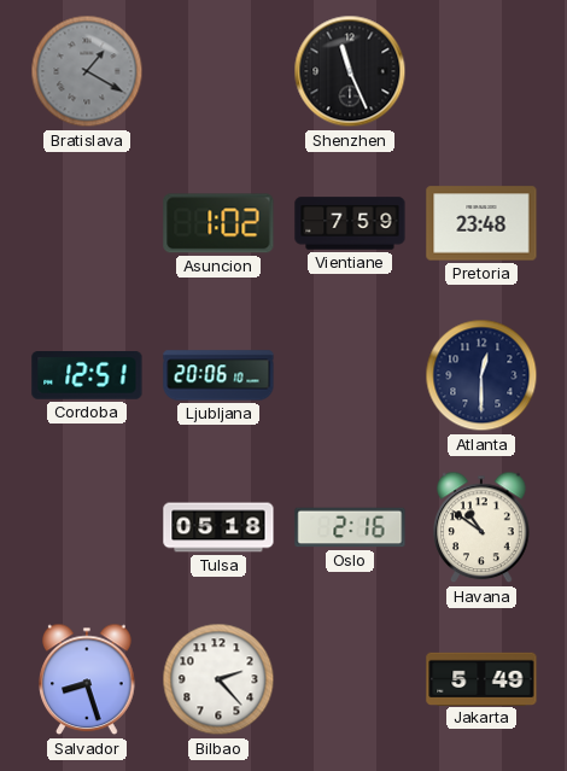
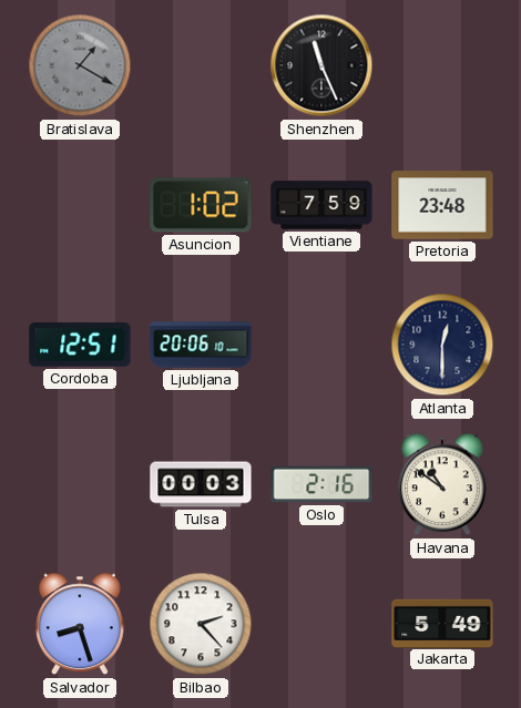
Tulsa: 05:18 -> 00:03
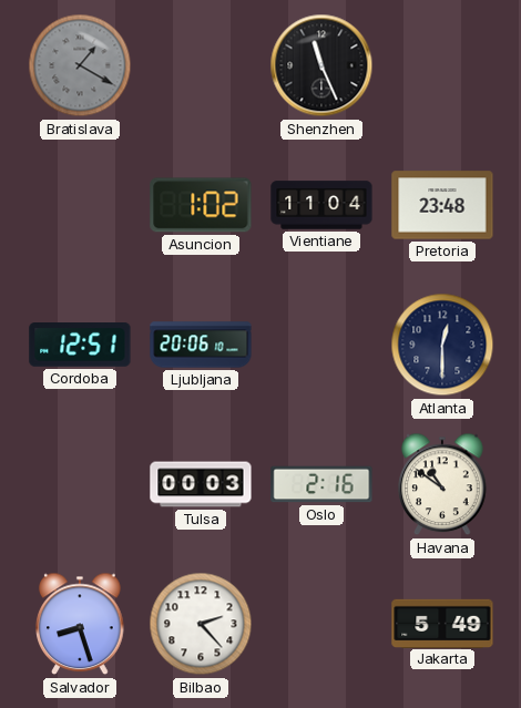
Vientiane: 7:59 -> 11:04
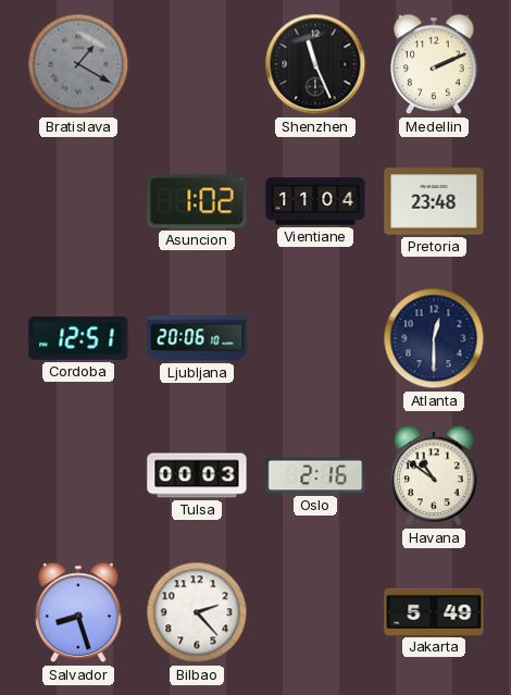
Medellin: none -> 2:11
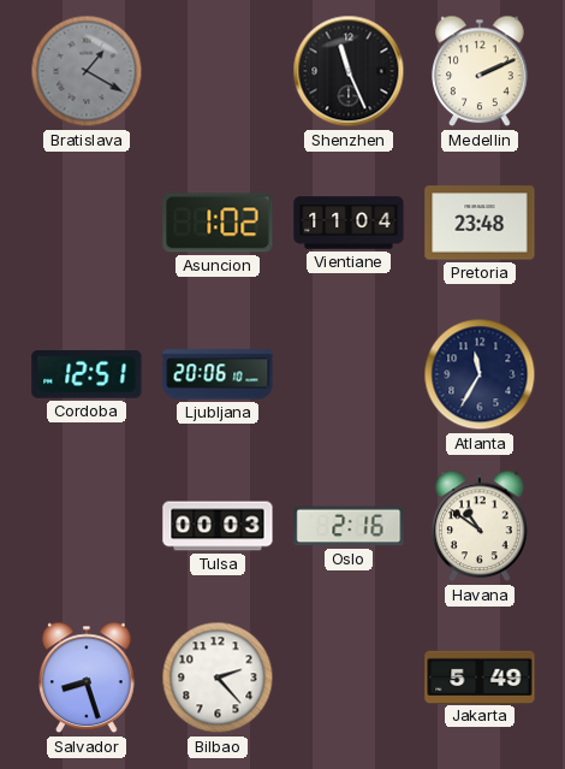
Atlanta: 12:30 -> 11:35
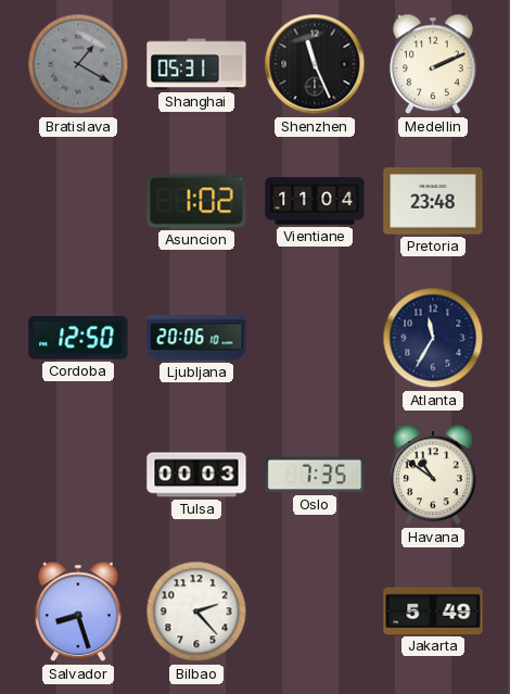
Shanghai: none -> 05:31
Cordoba: 12:51 -> 12:50
Oslo: 2:16 -> 7:35
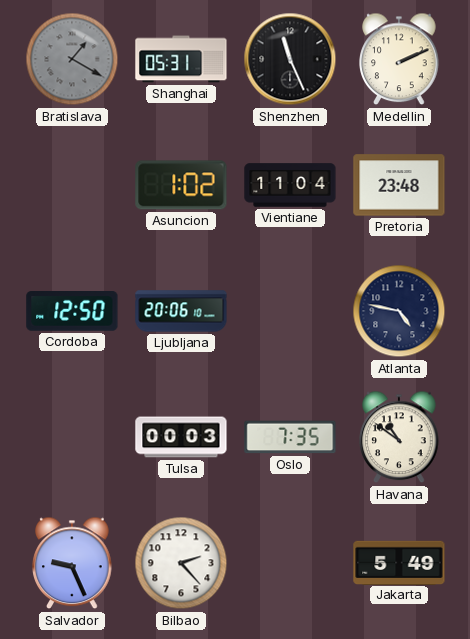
Atlanta: 11:35 -> 4:47
Salvador: 8:27 -> 9:26
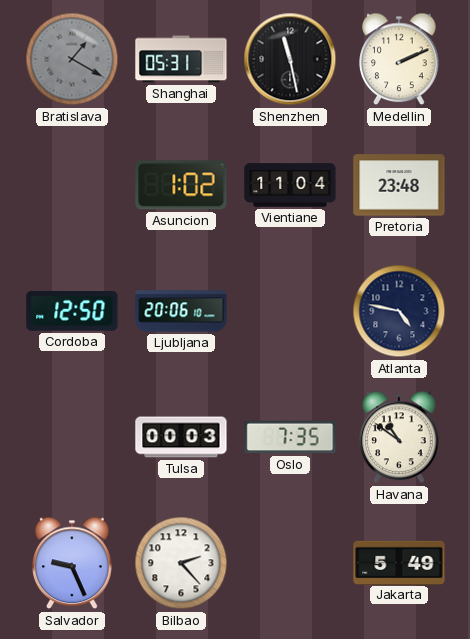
Shenzhen: 11:26 -> 11:28
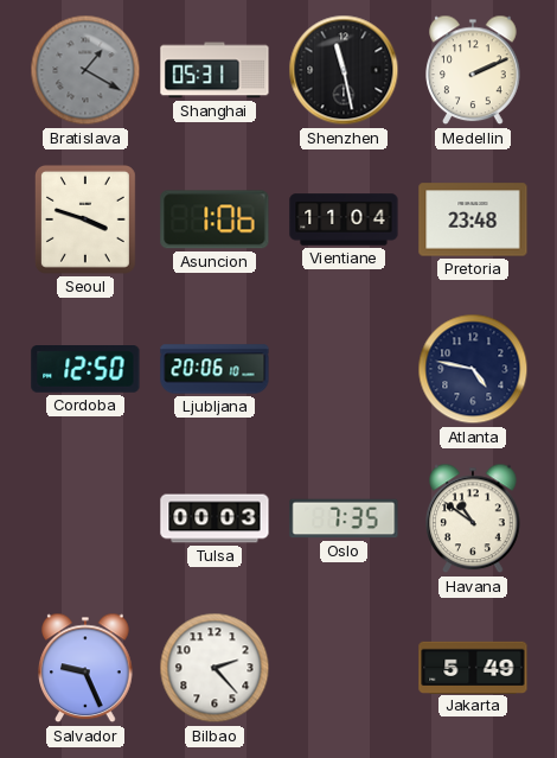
Seoul: none -> 3:48
Asuncion: 1:02 -> 1:06
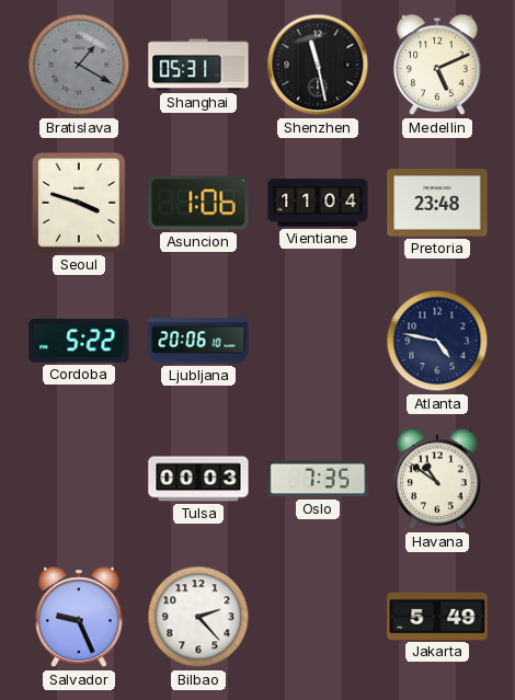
Medellin: 2:11 -> 5:11
Cordoba: 12:50 -> 5:22
